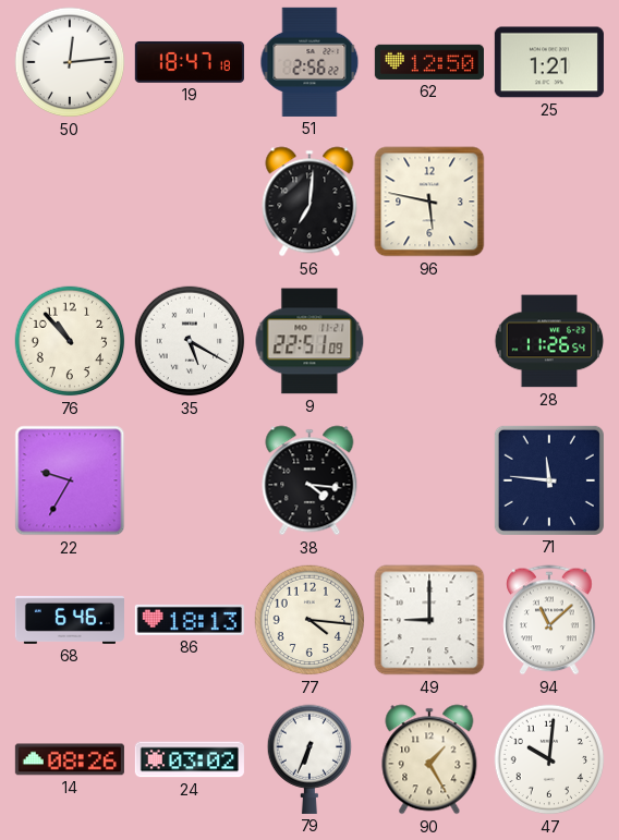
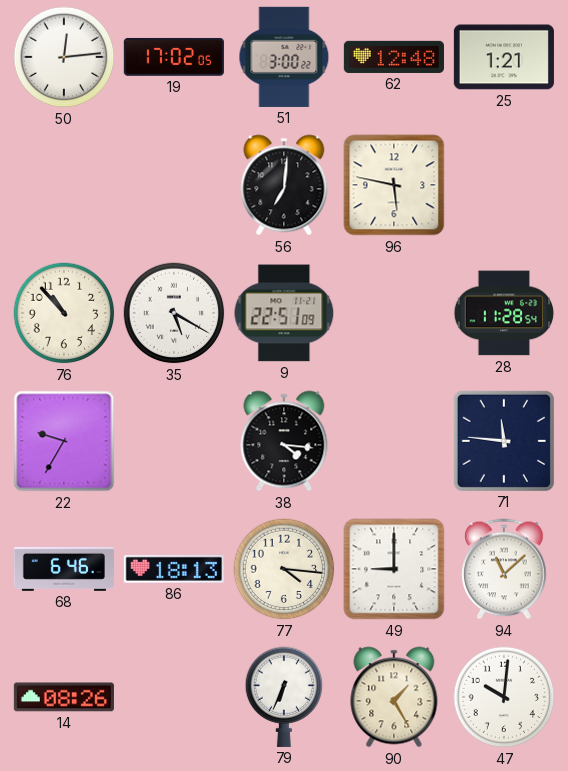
19: 18:47 -> 17:02
51: 2:56 -> 3:00
62: 12:50 -> 12:48
28: 11:26 -> 11:28
24: 03:02 -> none
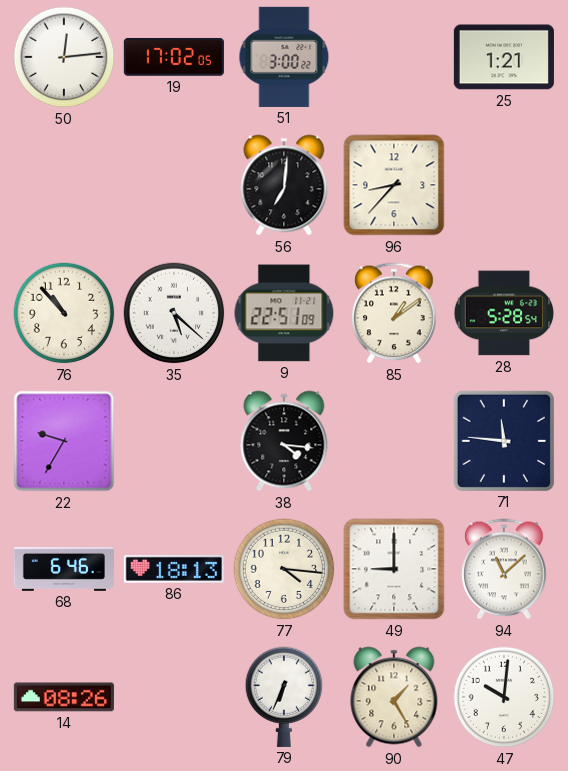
62: 12:48 -> none
96: 5:47 -> 8:37
35: 5:20 -> 5:22
85: none -> 1:09
28: 11:28 -> 5:28
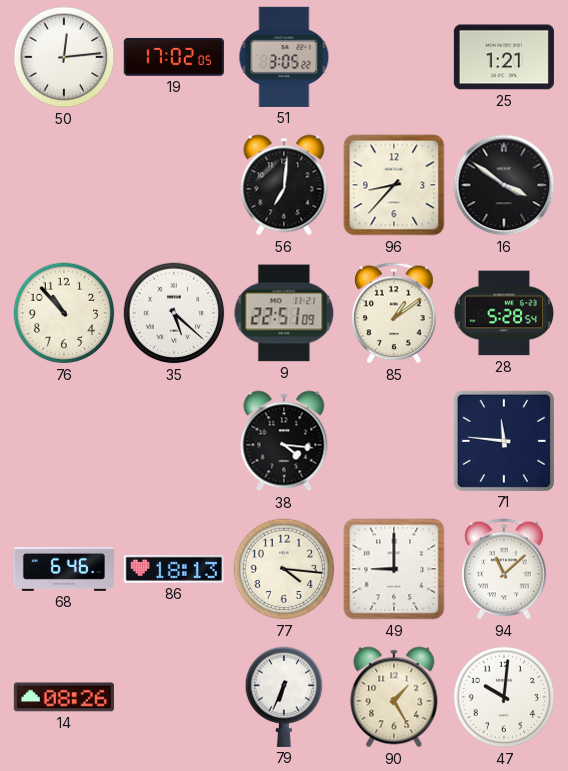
51: 3:00 -> 3:05
16: none -> 3:51
22: 9:35 -> none
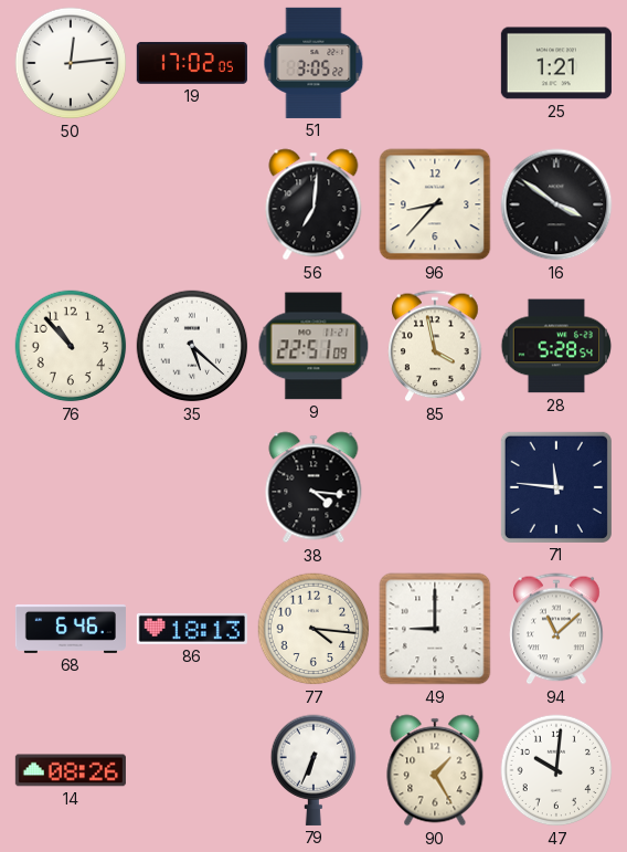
85: 1:09 -> 3:58
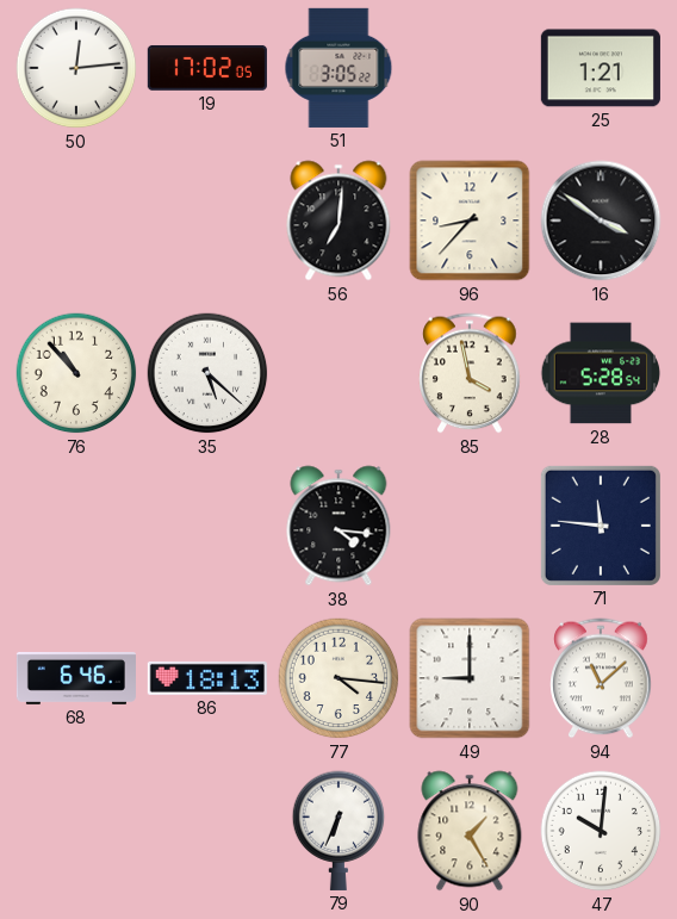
9: 22:51 -> none
14: 08:26 -> none
